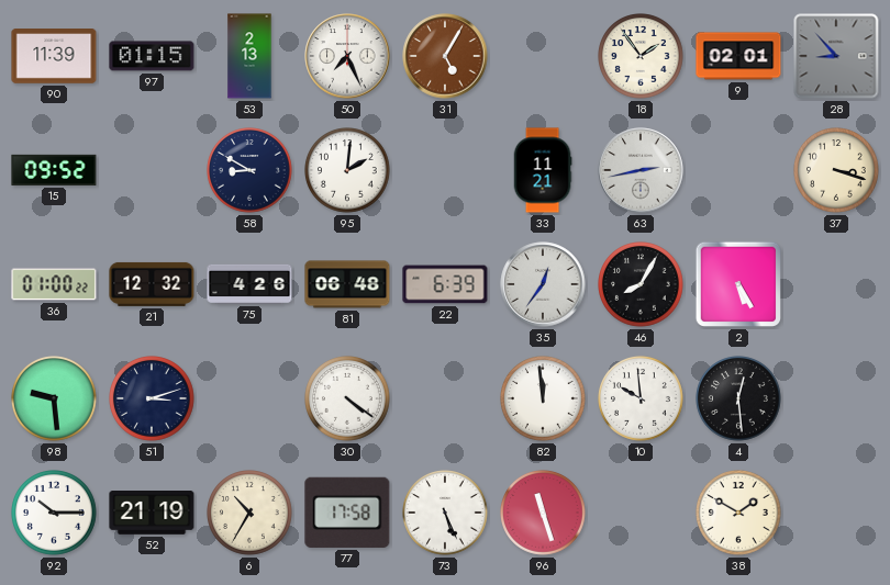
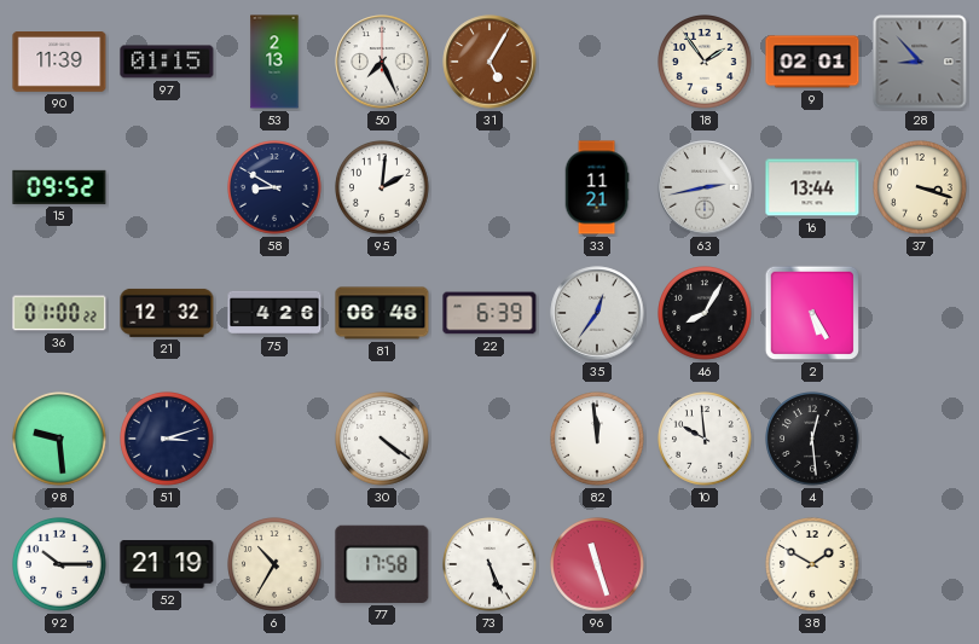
16: none -> 13:44
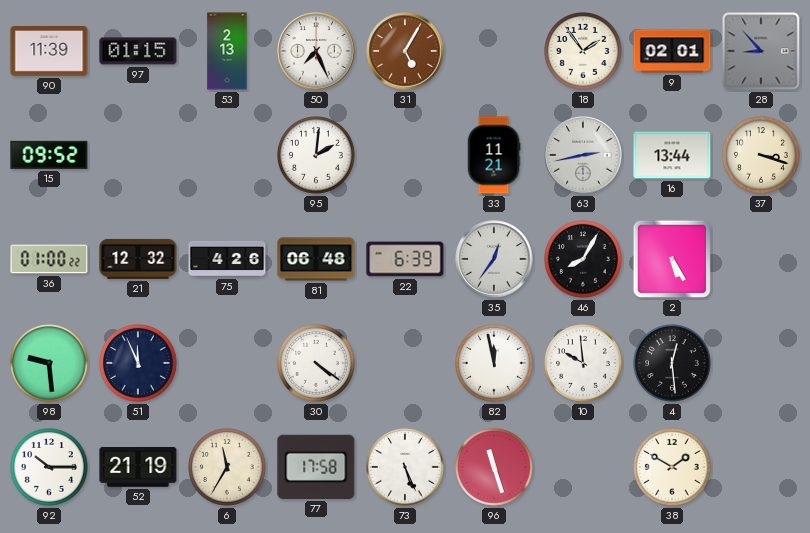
58: 8:50 -> none
51: 3:12 -> 11:56
82: 11:59 -> 11:58
6: 10:35 -> 11:35
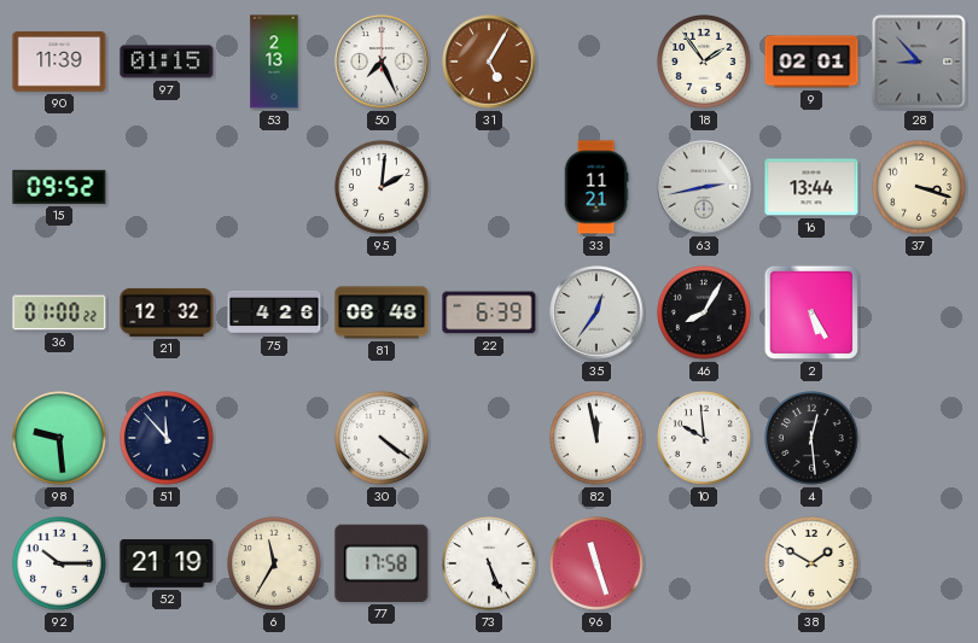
51: 11:56 -> 11:53
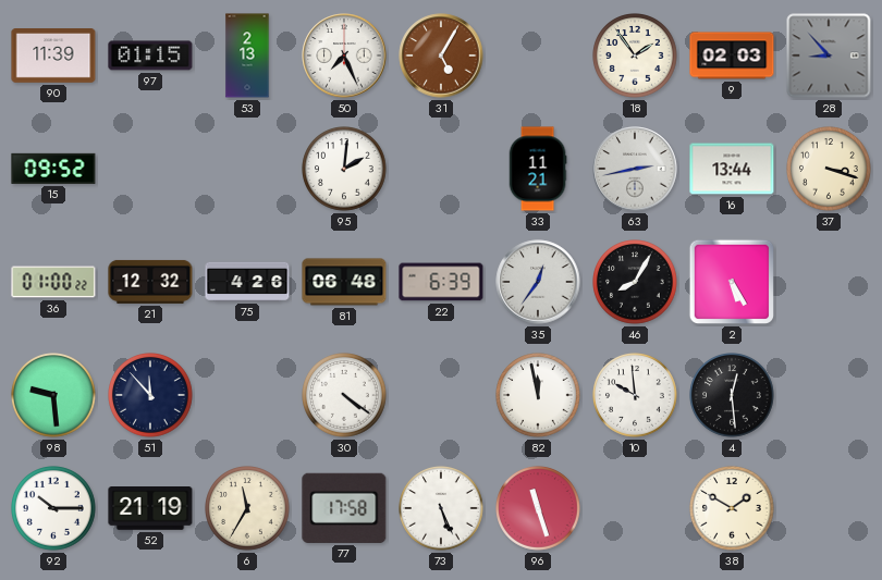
9: 02:01 -> 02:03
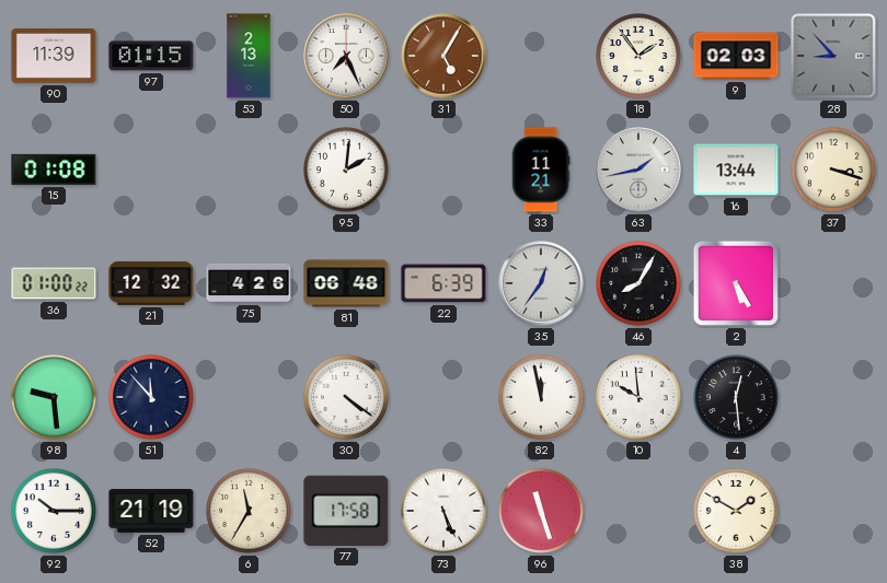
15: 09:52 -> 01:08
63: 2:43 -> 1:43
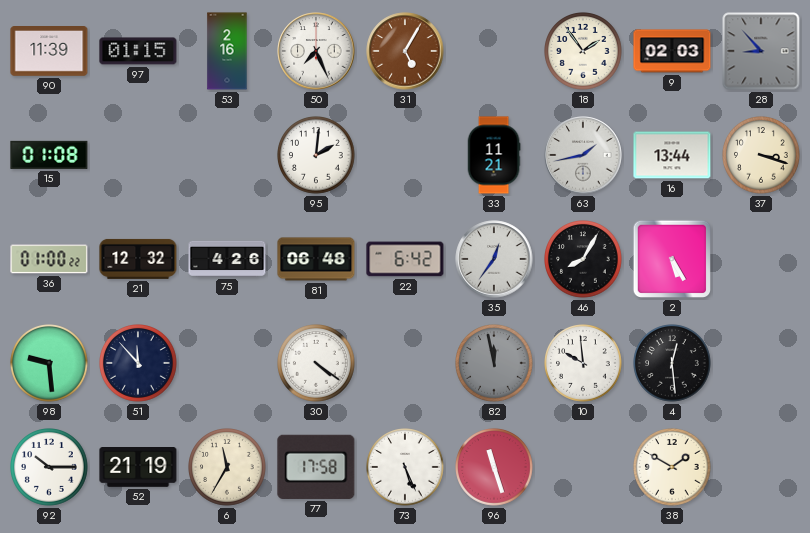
53: 2:13 -> 2:16
22: 6:39 -> 6:42
82 dial: white -> grey
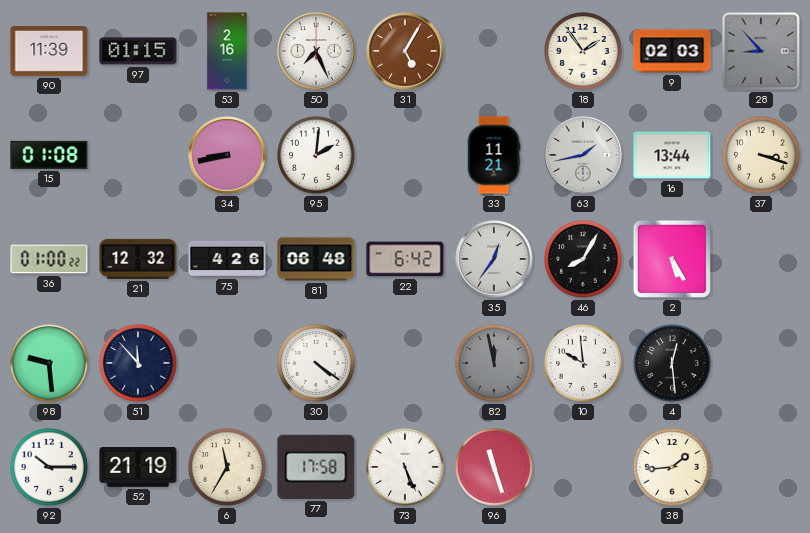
34: none -> 8:43
38: 1:50 -> 1:44
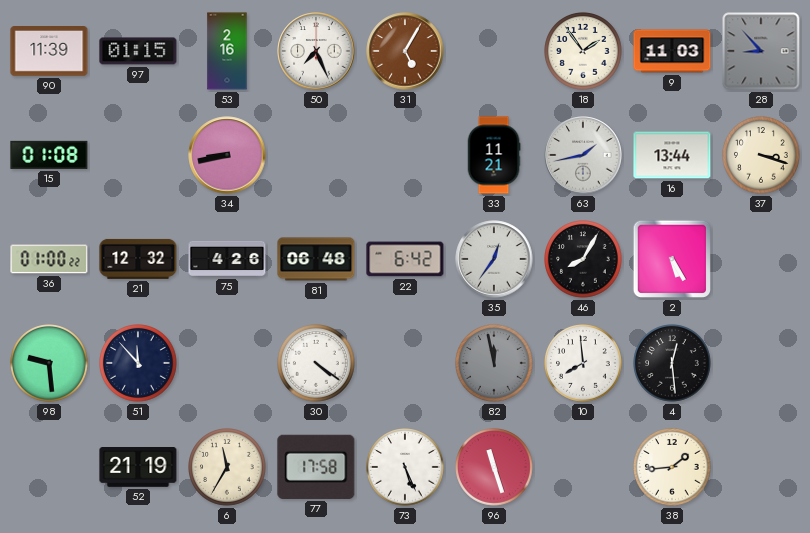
9: 02:03 -> 11:03
95: 2:01 -> none
10: 9:59 -> 7:59
92: 10:15 -> none
